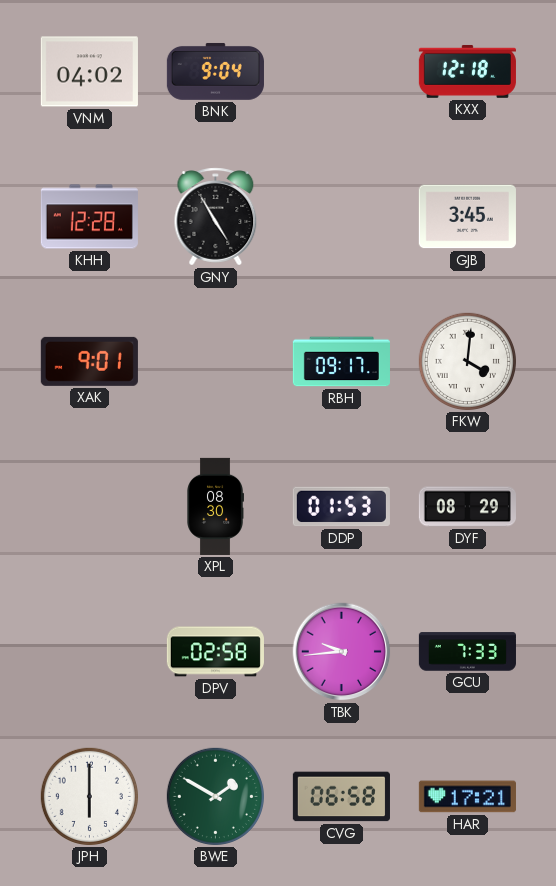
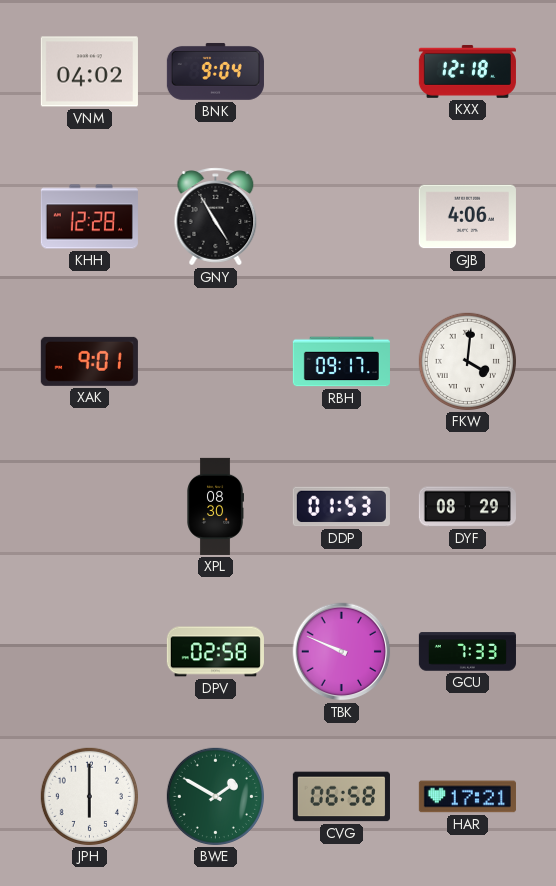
GJB: 3:45 -> 4:06
TBK: 9:44 -> 9:49
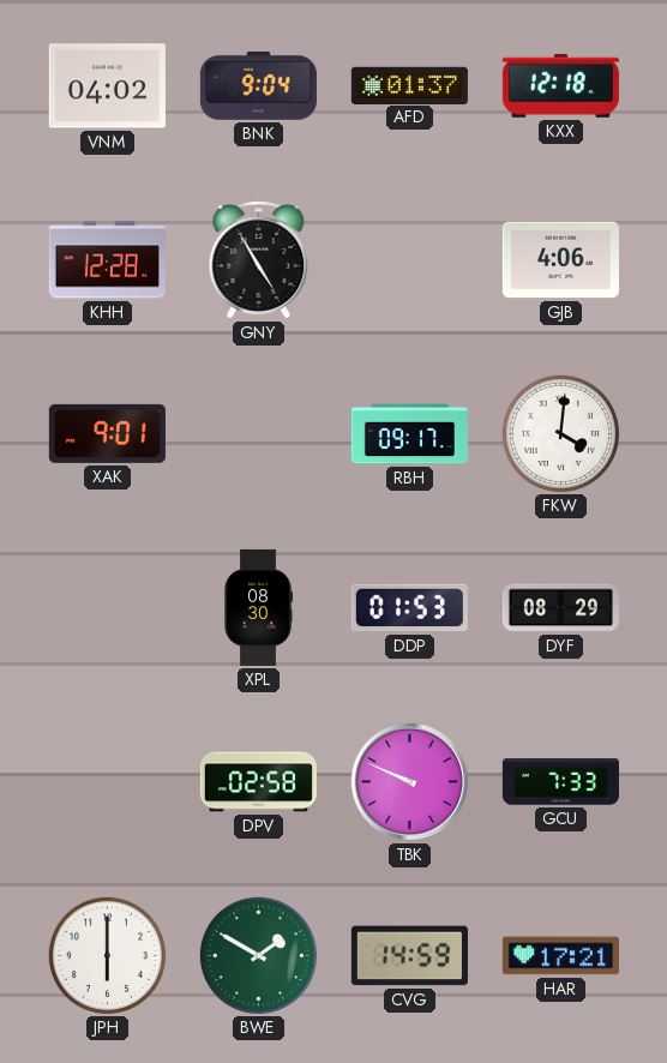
AFD: none -> 01:37
CVG: 06:58 -> 14:59
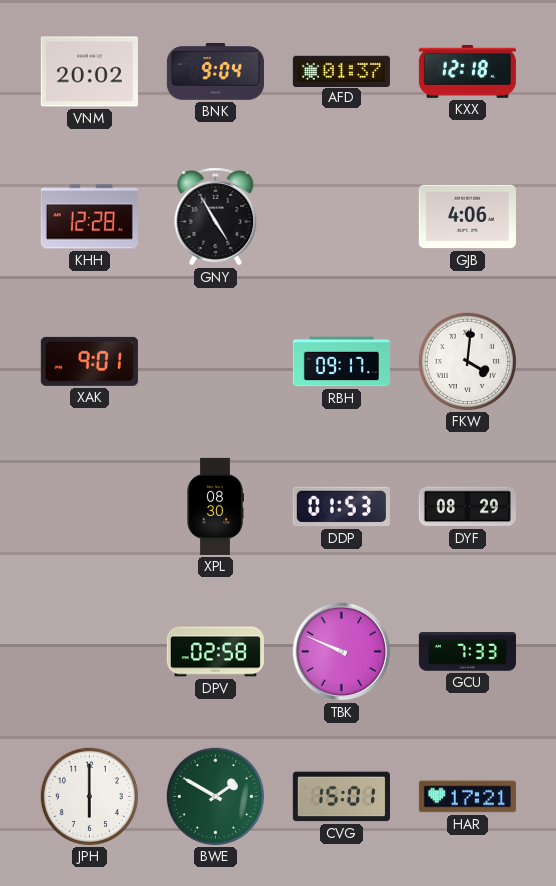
VNM: 04:02 -> 20:02
CVG: 14:59 -> 15:01
